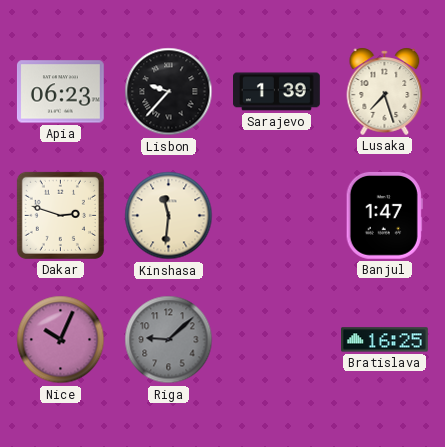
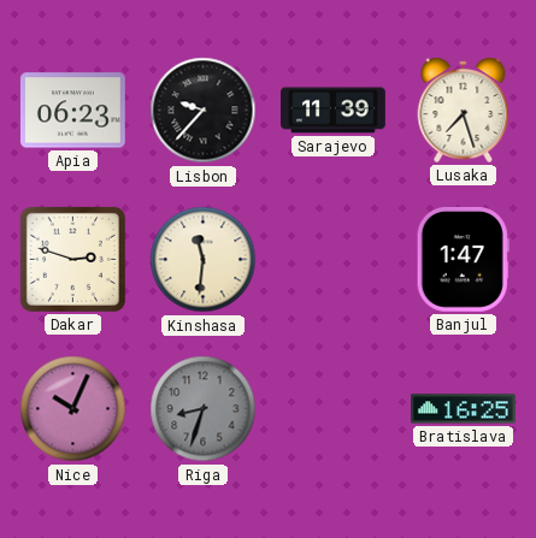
Sarajevo: 1:39 -> 11:39
Riga: 9:08 -> 8:33
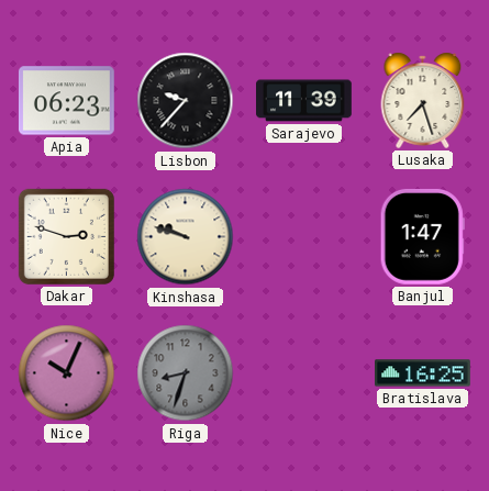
Kinshasa: 11:31 -> 9:48
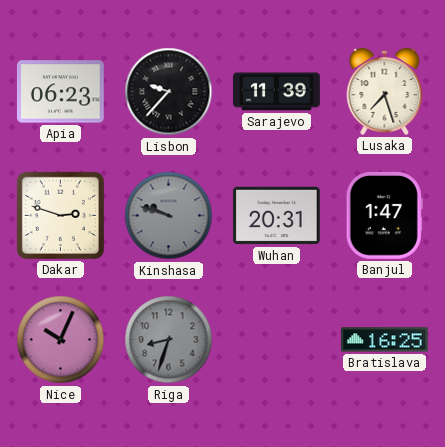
Kinshasa dial: cream -> grey
Wuhan: none -> 20:31
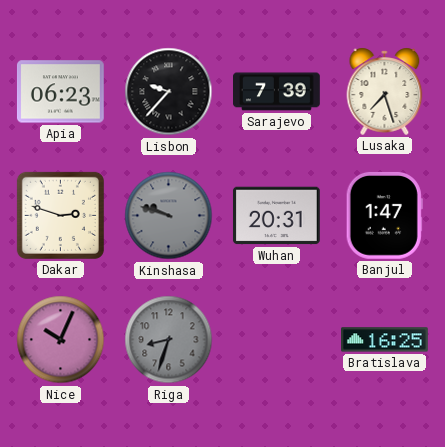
Sarajevo: 11:39 -> 7:39
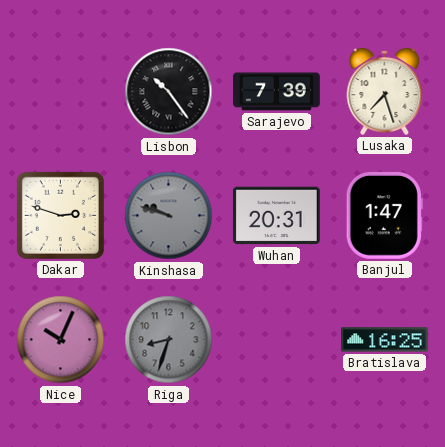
Apia: 06:23 -> none
Lisbon: 9:37 -> 10:24
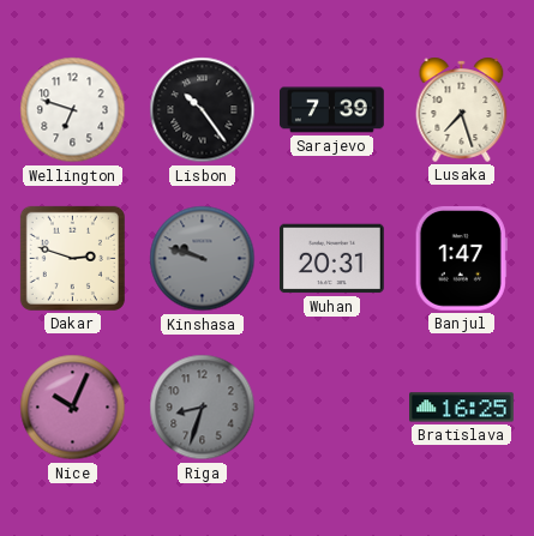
Wellington: none -> 6:48
